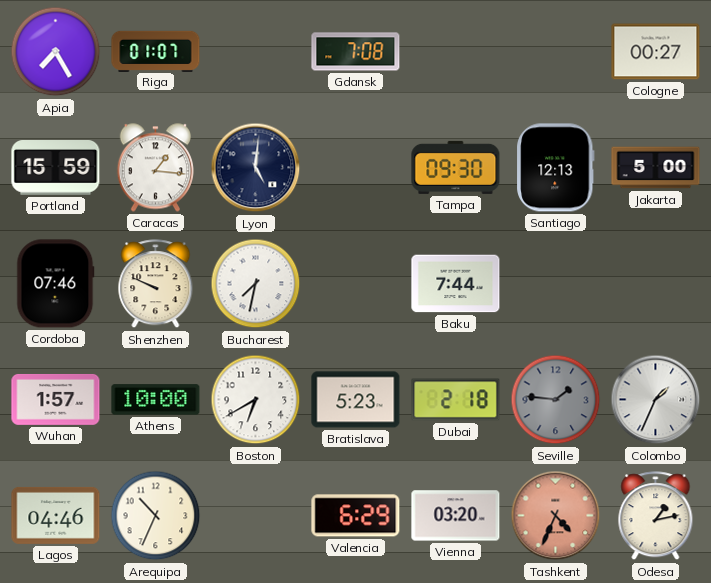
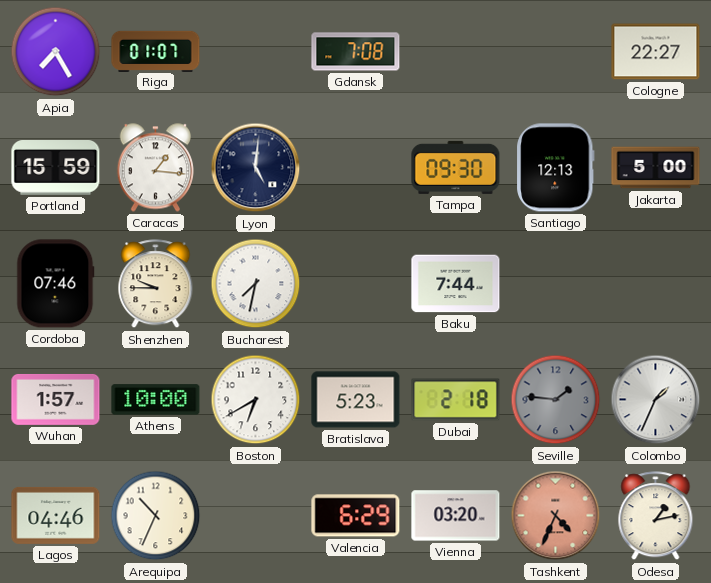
Cologne: 00:27 -> 22:27
Shenzhen: 9:49 -> 9:45
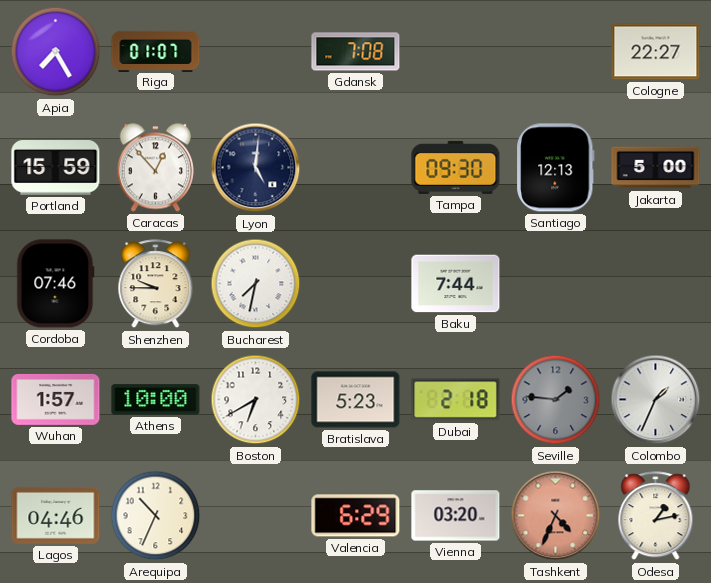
Caracas: 1:16 -> 12:53
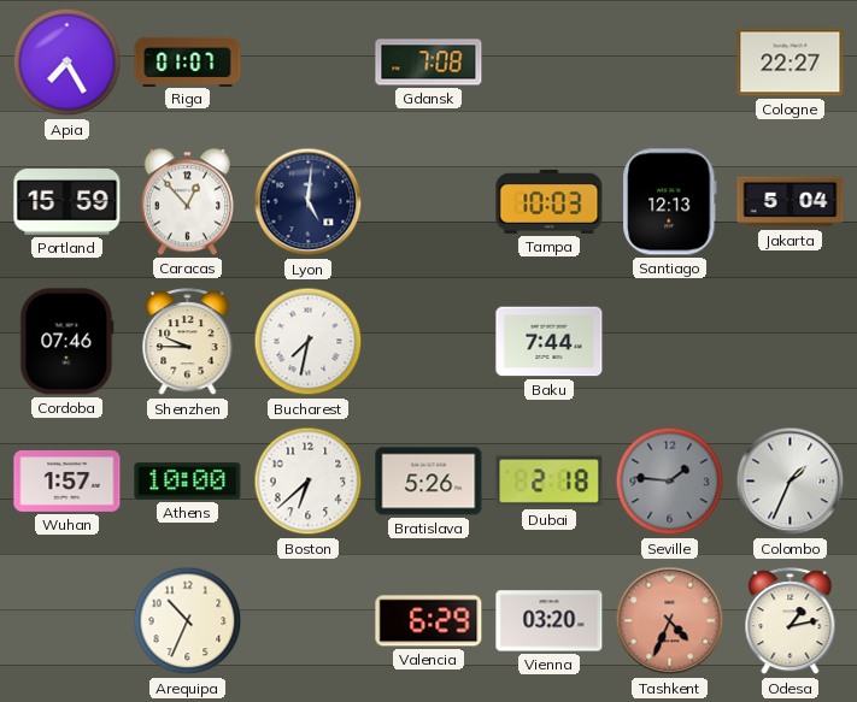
Tampa: 09:30 -> 10:03
Jakarta: 5:00 -> 5:04
Boston: 6:40 -> 6:38
Bratislava: 5:23 -> 5:26
Lagos: 04:46 -> none
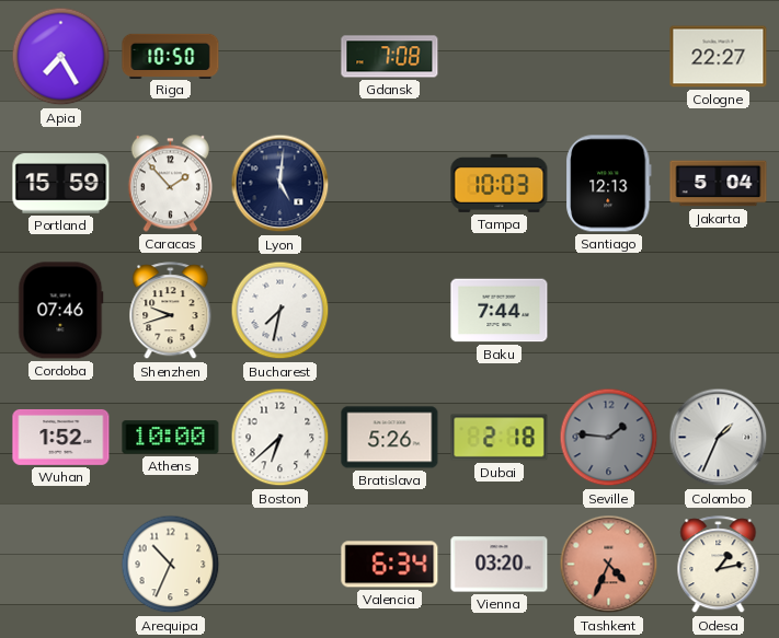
Riga: 01:07 -> 10:50
Caracas: 12:53 -> 1:53
Shenzhen: 9:45 -> 9:42
Wuhan: 1:57 -> 1:52
Valencia: 6:29 -> 6:34
